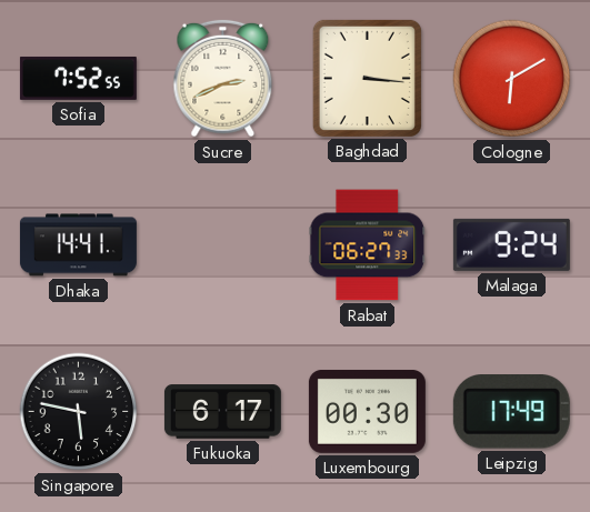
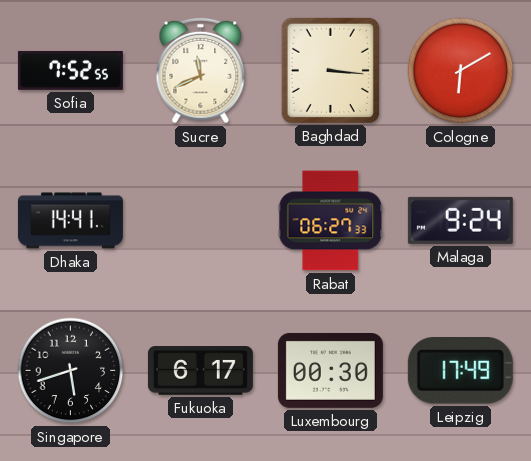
Sucre: 2:41 -> 11:41
Singapore: 5:47 -> 5:42
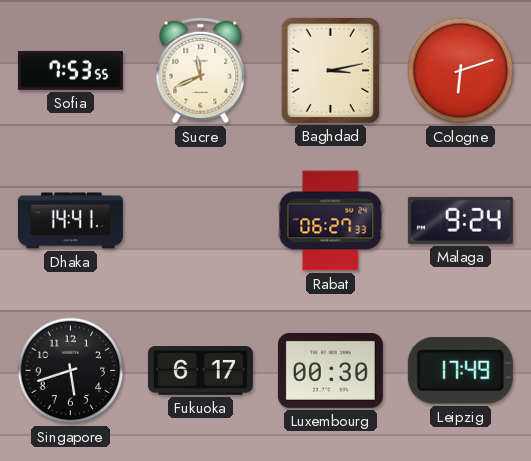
Sofia: 7:52 -> 7:53
Baghdad: 3:16 -> 3:13
Cologne: 6:10 -> 6:12
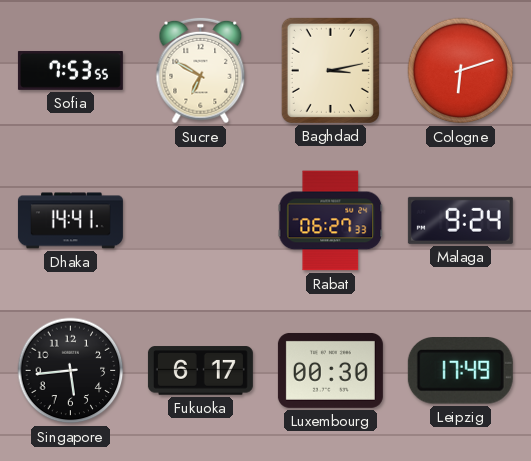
Sucre: 11:41 -> 6:50
Singapore: 5:42 -> 5:44
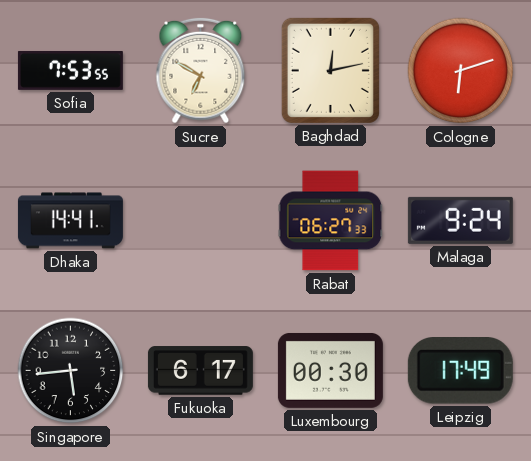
Baghdad: 3:13 -> 12:13
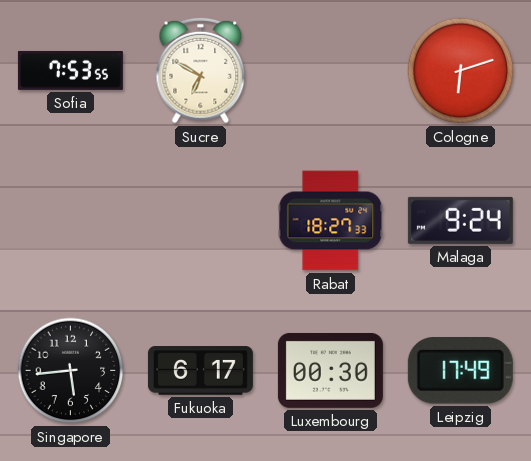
Baghdad: 12:13 -> none
Dhaka: 14:41 -> none
Rabat: 06:27 -> 18:27
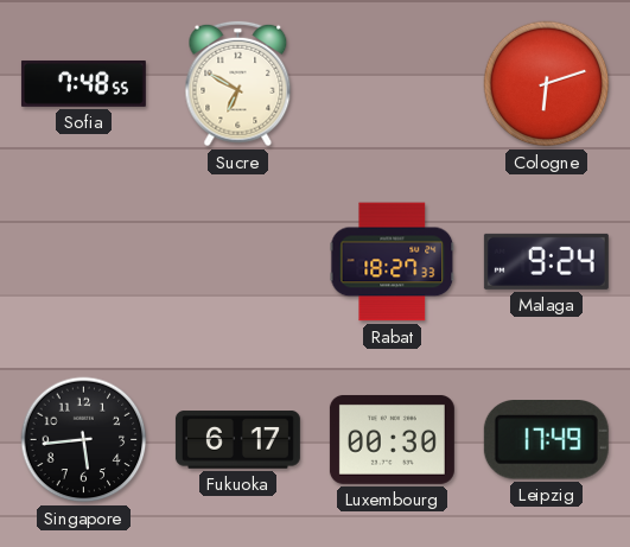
Sofia: 7:53 -> 7:48
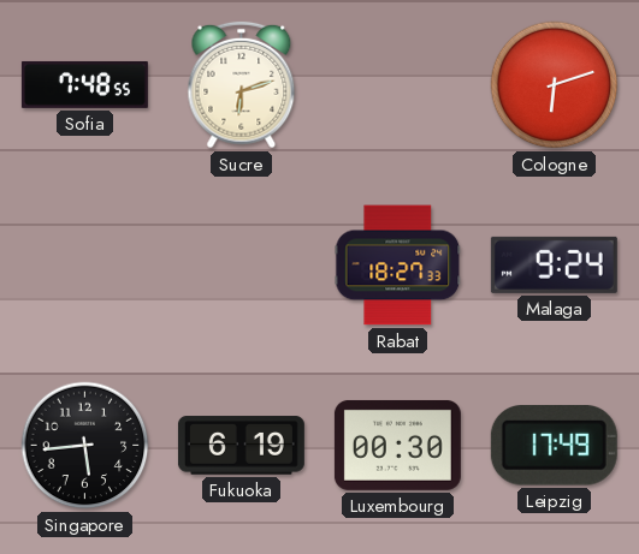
Sucre: 6:50 -> 6:12
Fukuoka: 6:17 -> 6:19
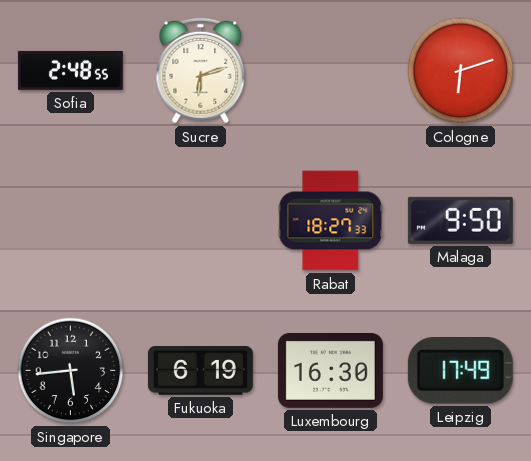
Sofia: 7:48 -> 2:48
Malaga: 9:24 -> 9:50
Luxembourg: 00:30 -> 16:30
